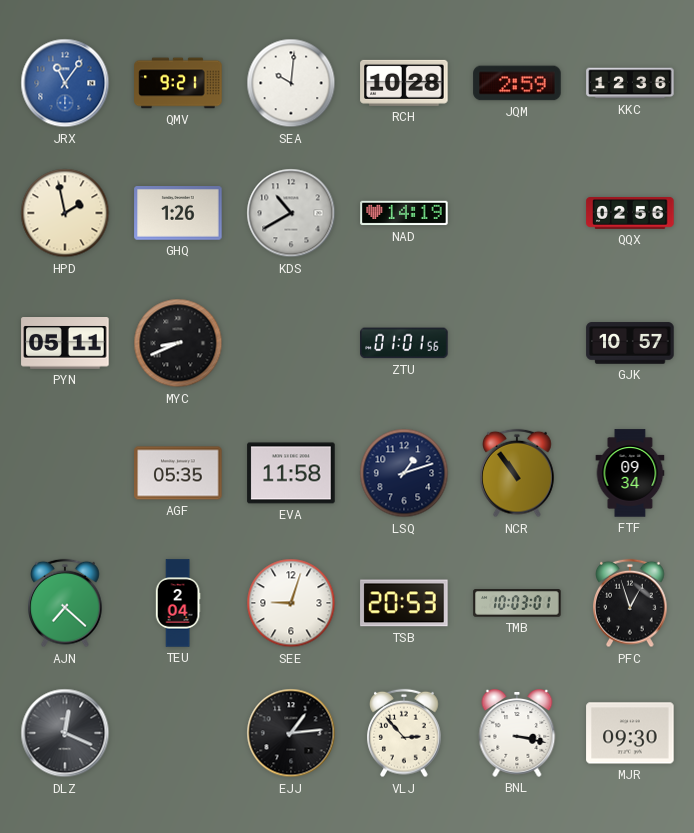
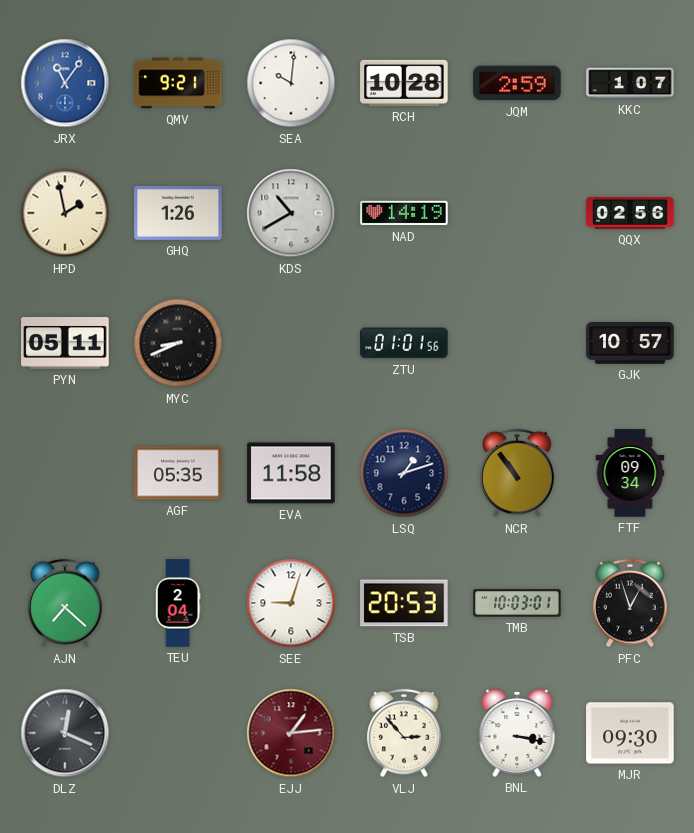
KKC: 12:36 -> 1:07
EJJ dial: black -> burgundy
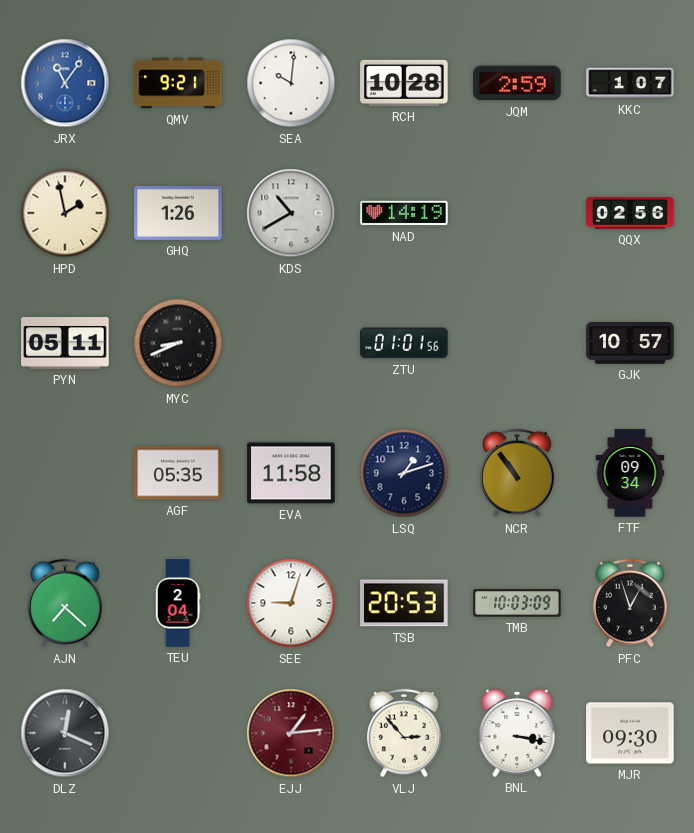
TMB: 10:03:01 -> 10:03:09
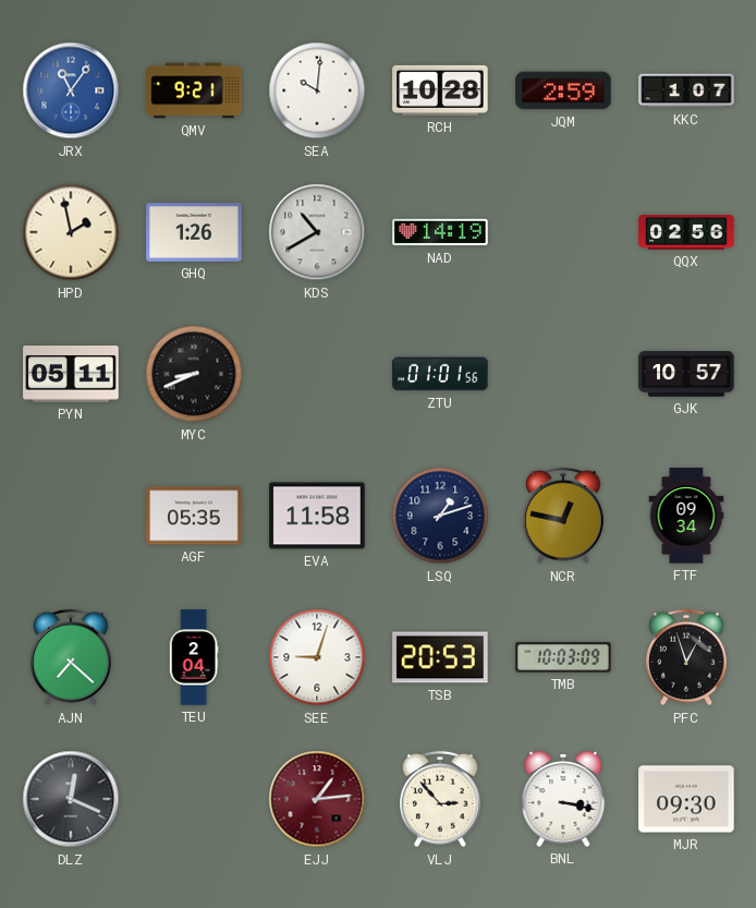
NCR: 10:54 -> 12:47
